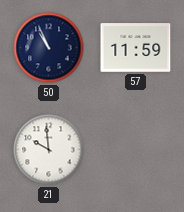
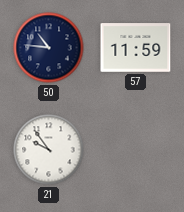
50: 10:56 -> 10:46
21: 9:59 -> 9:54
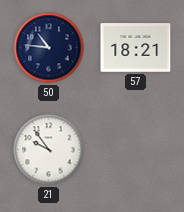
57: 11:59 -> 18:21
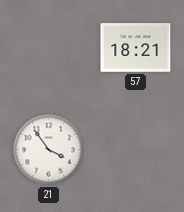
50: 10:46 -> none
21: 9:54 -> 3:54
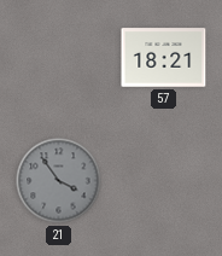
21 dial: white -> grey
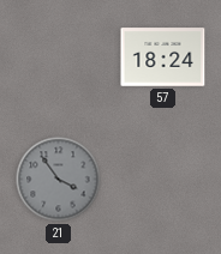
57: 18:21 -> 18:24
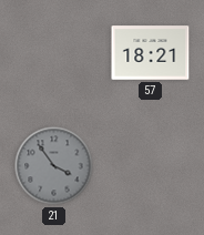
57: 18:24 -> 18:21
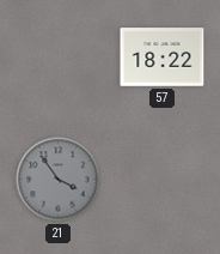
57: 18:21 -> 18:22
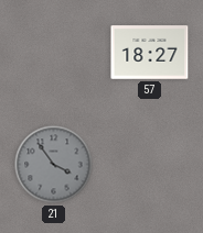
57: 18:22 -> 18:27
